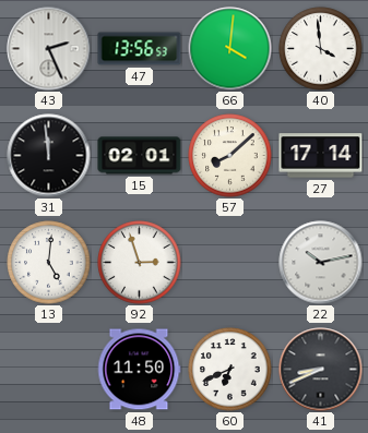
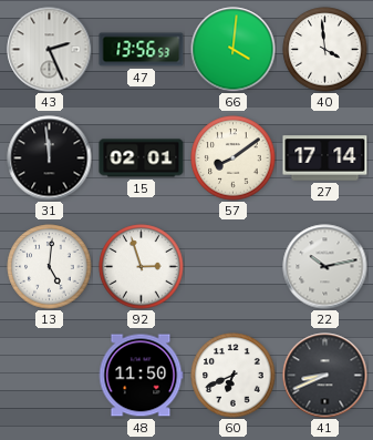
57: 8:08 -> 8:09
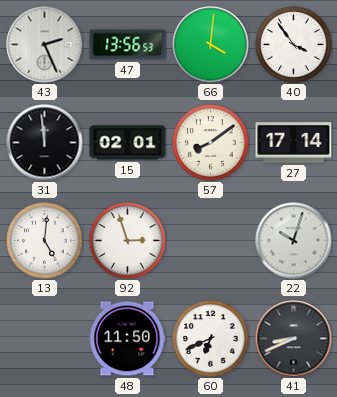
40: 3:59 -> 3:54
22: 10:13 -> 10:03
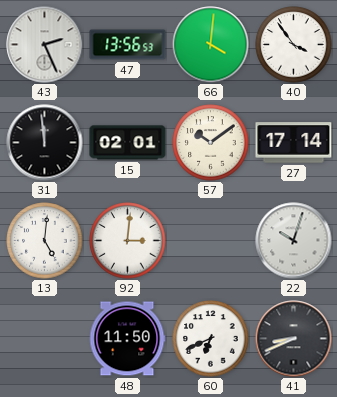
57: 8:09 -> 10:09
92: 2:57 -> 3:01
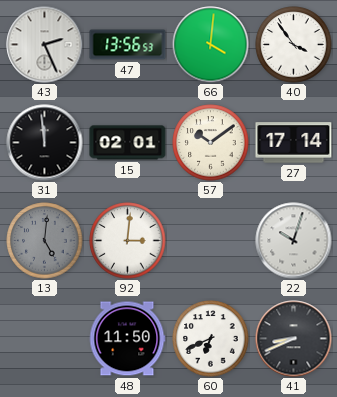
13 dial: white -> grey
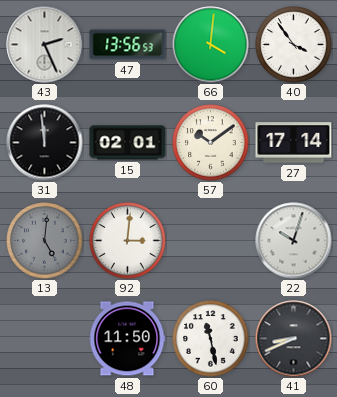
60: 6:41 -> 11:28
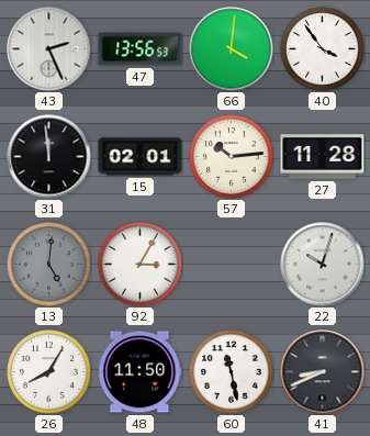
57: 10:09 -> 10:14
27: 17:14 -> 11:28
92: 3:01 -> 3:05
26: none -> 8:05
